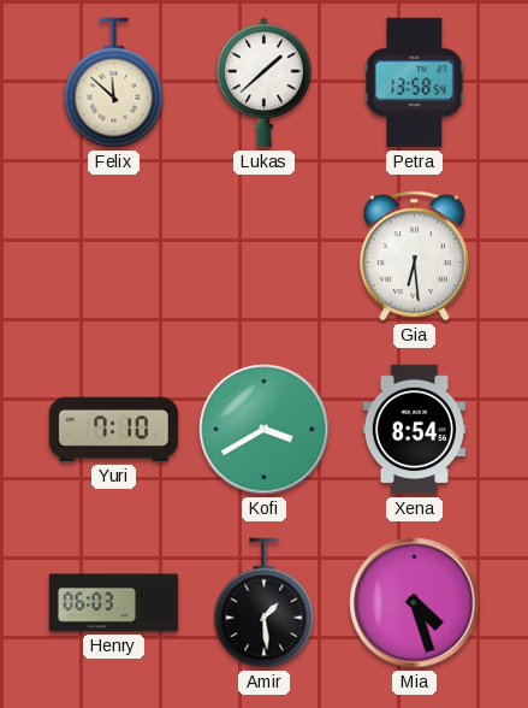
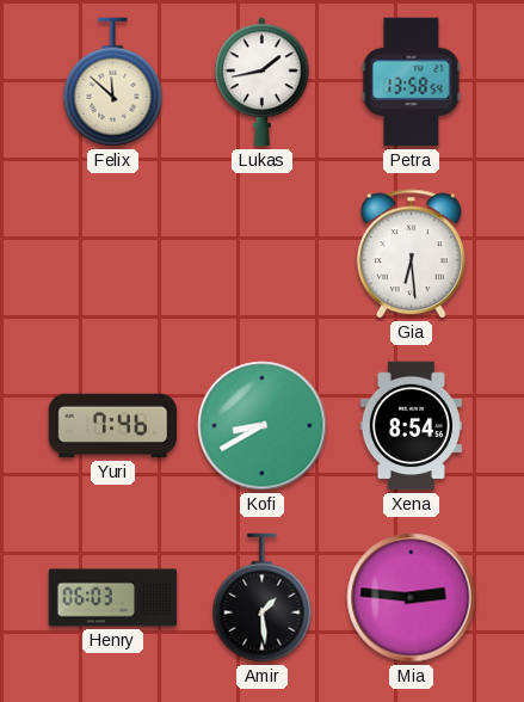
Lukas: 1:38 -> 1:43
Yuri: 7:10 -> 7:46
Kofi: 3:40 -> 8:40
Mia: 4:27 -> 2:46
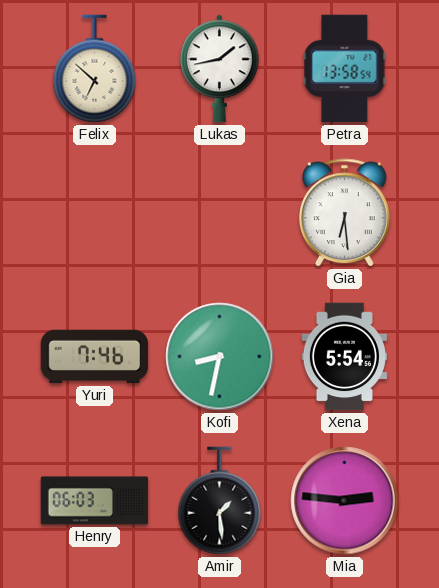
Felix: 11:52 -> 6:52
Kofi: 8:40 -> 8:32
Xena: 8:54 -> 5:54
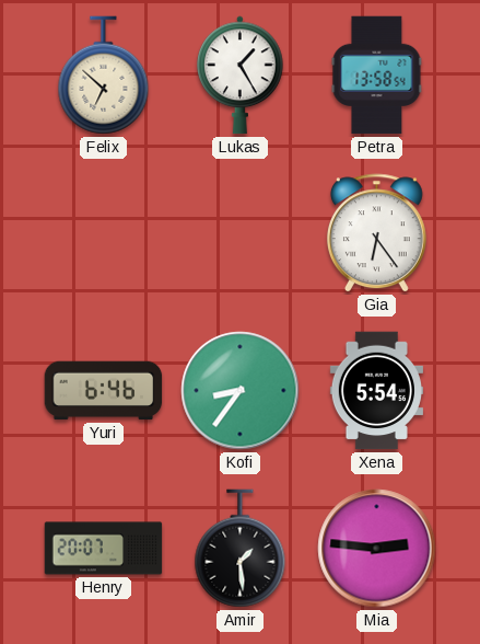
Lukas: 1:43 -> 1:25
Gia: 6:29 -> 6:24
Yuri: 7:46 -> 6:46
Kofi: 8:32 -> 8:36
Henry: 06:03 -> 20:07
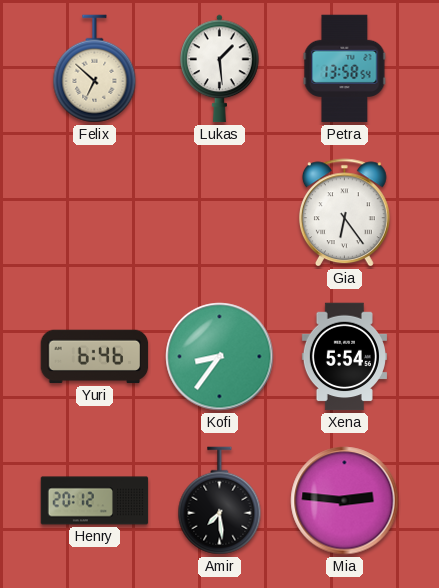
Lukas: 1:25 -> 1:29
Henry: 20:07 -> 20:12
Amir: 1:29 -> 7:29
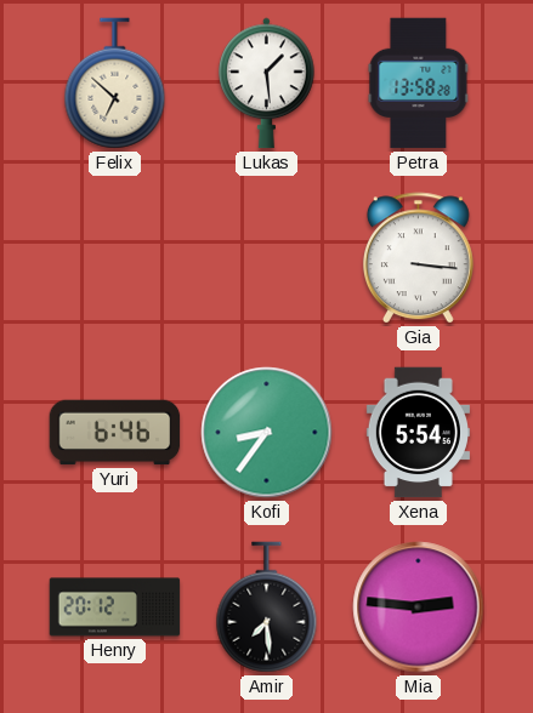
Petra: 13:58:54 -> 13:58:28
Gia: 6:24 -> 3:16
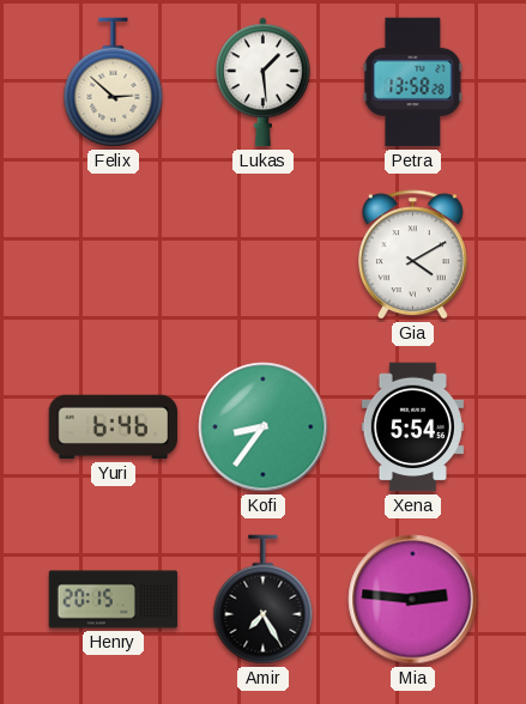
Felix: 6:52 -> 2:52
Gia: 3:16 -> 4:10
Henry: 20:12 -> 20:15
Amir: 7:29 -> 7:25
